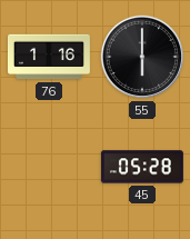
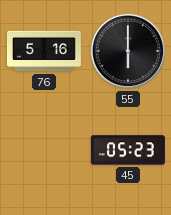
76: 1:16 -> 5:16
45: 05:28 -> 05:23
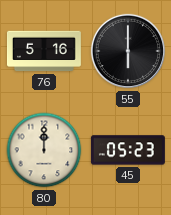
80: none -> 12:00
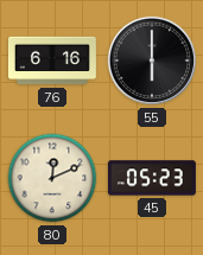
76: 5:16 -> 6:16
80: 12:00 -> 12:11
